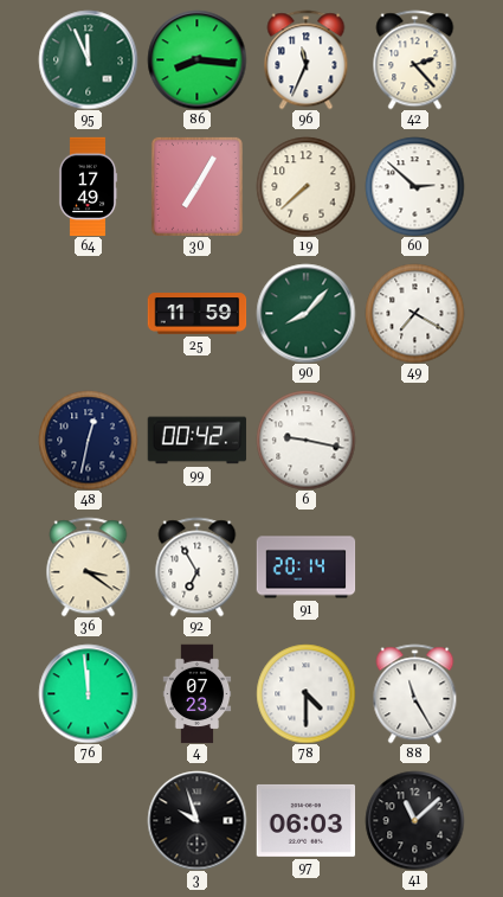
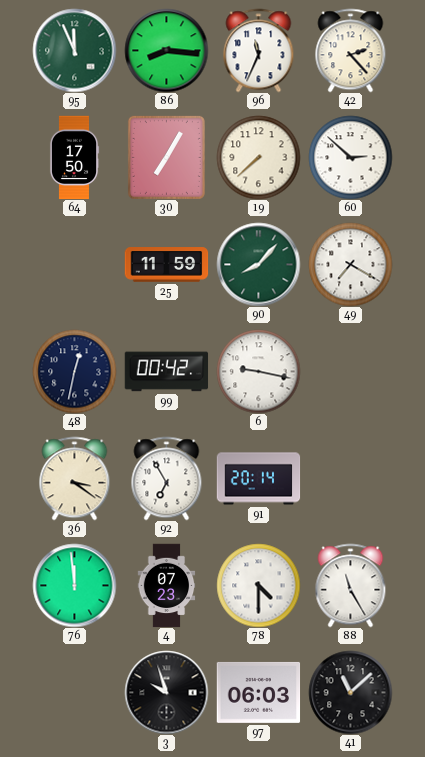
64: 17:49 -> 17:50
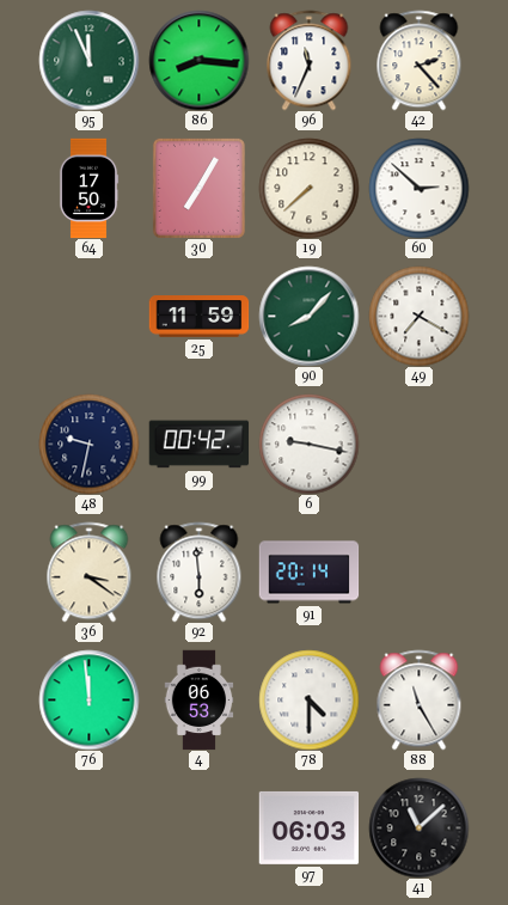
48: 12:32 -> 9:32
92: 6:55 -> 5:59
4: 07:23 -> 06:53
3: 9:57 -> none
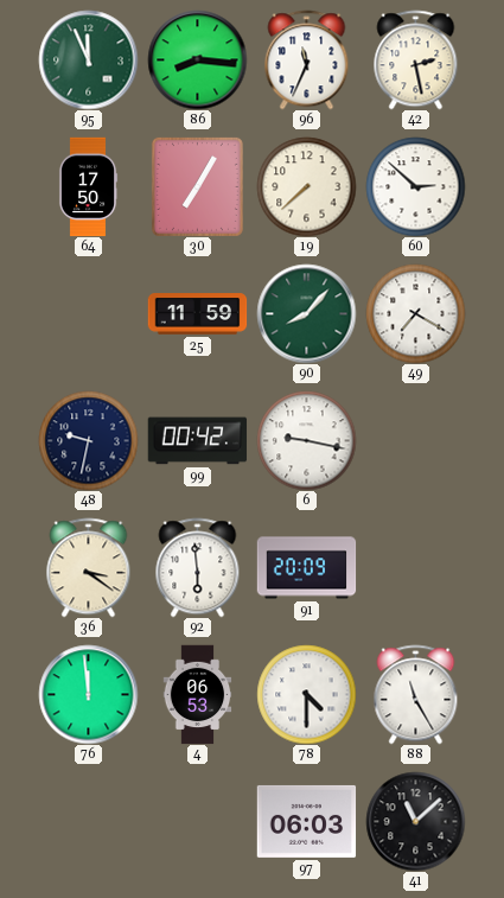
42: 2:23 -> 2:28
91: 20:14 -> 20:09
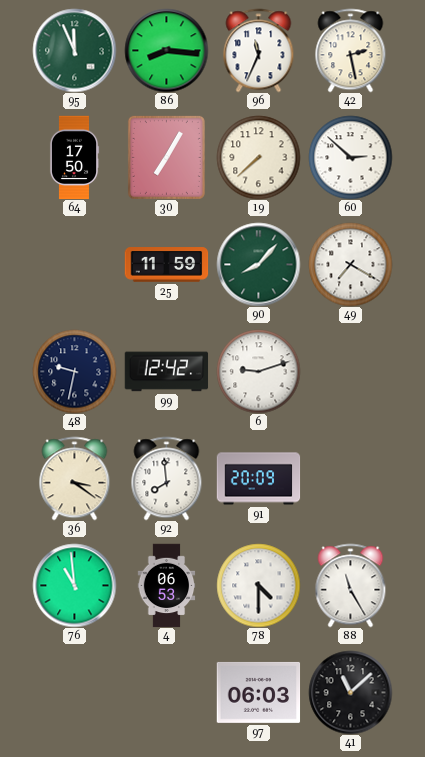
99: 00:42 -> 12:42
6: 9:17 -> 9:12
92: 5:59 -> 7:59
76: 11:59 -> 10:59
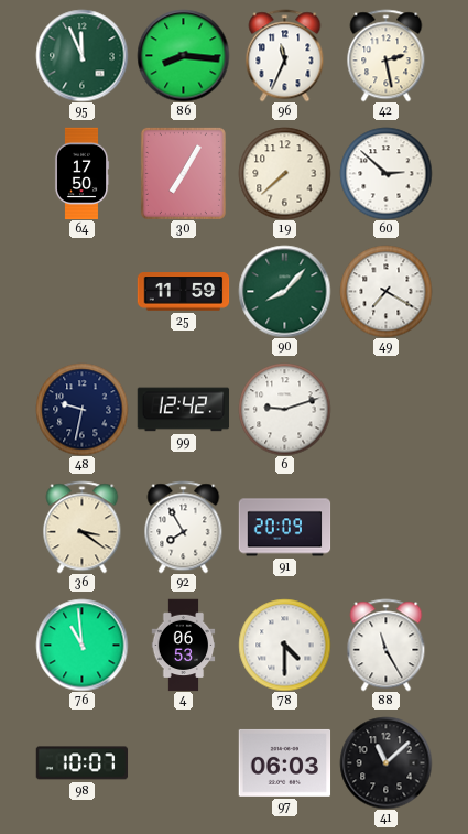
92: 7:59 -> 7:55
98: none -> 10:07
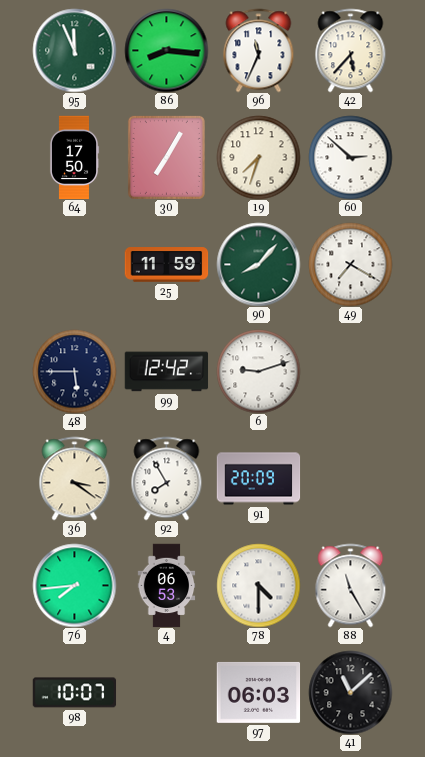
42: 2:28 -> 5:37
19: 7:38 -> 7:33
48: 9:32 -> 5:45
76: 10:59 -> 7:44
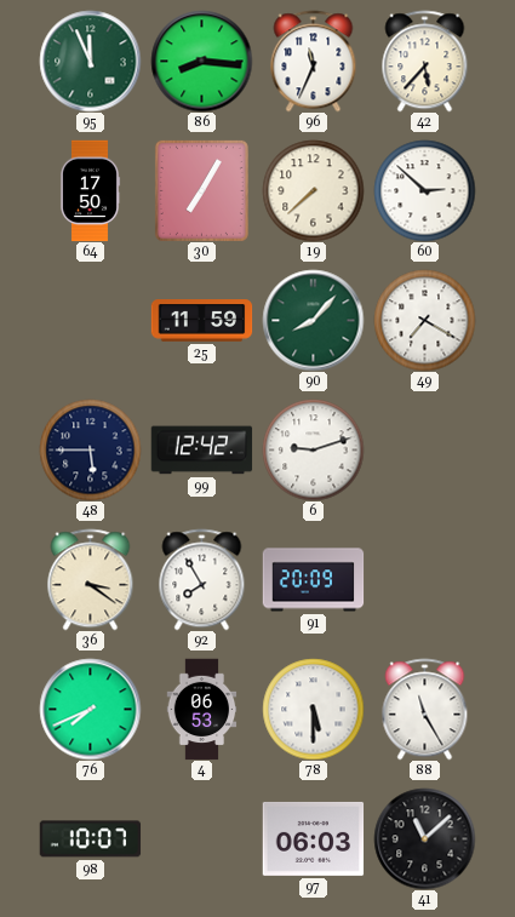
19: 7:33 -> 7:38
76: 7:44 -> 7:41
78: 4:30 -> 5:30
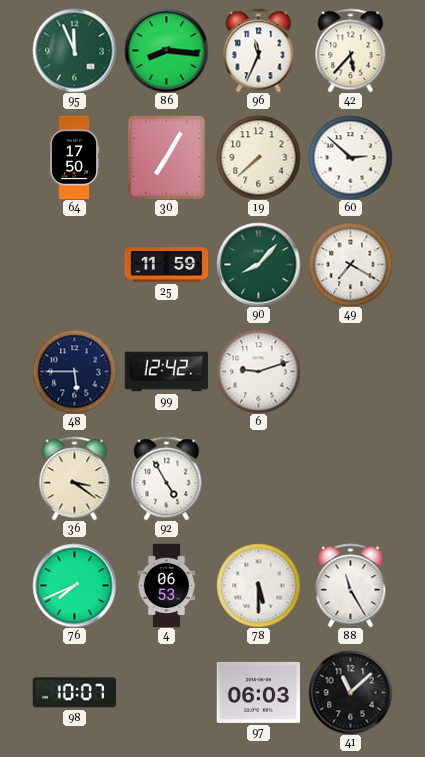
92: 7:55 -> 4:55
91: 20:09 -> none
